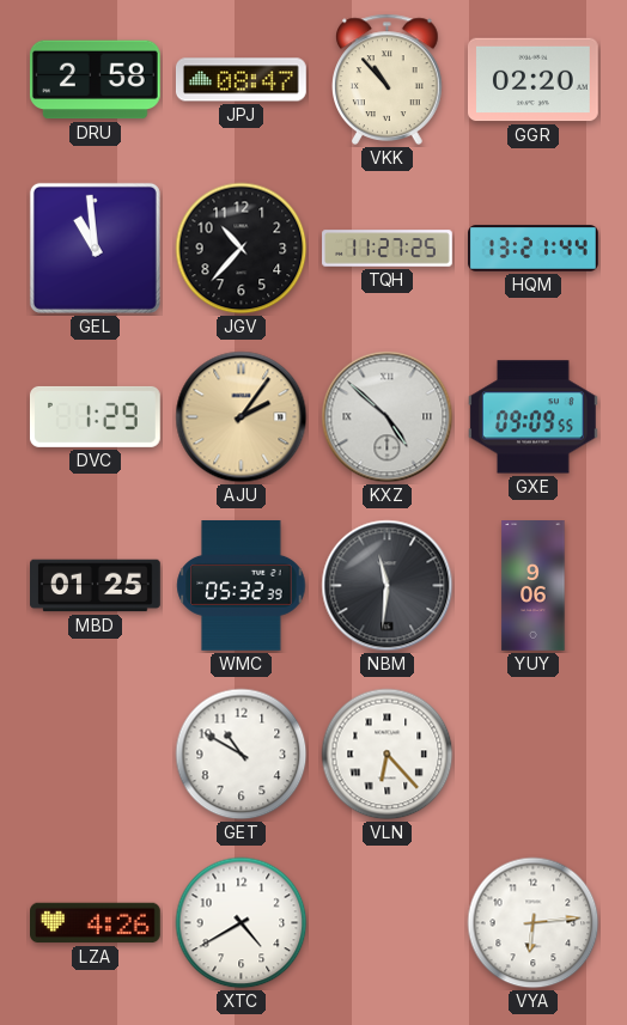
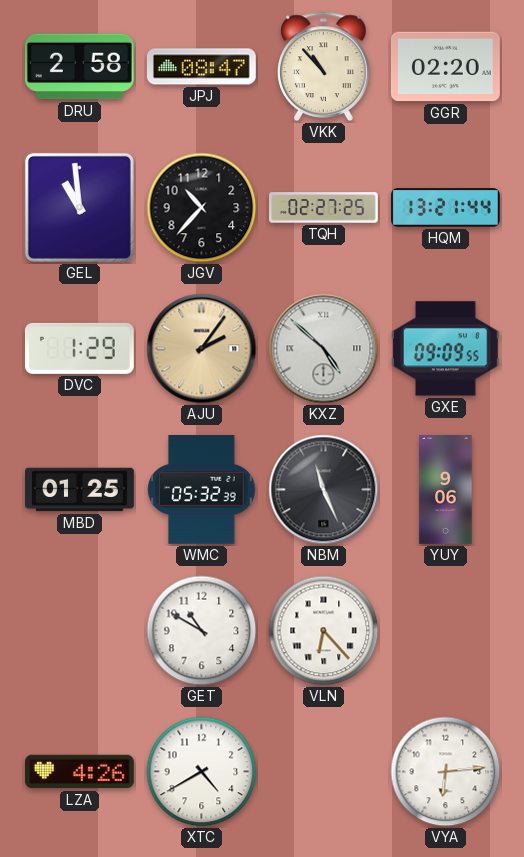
TQH: 11:27 -> 02:27
NBM: 11:31 -> 11:26
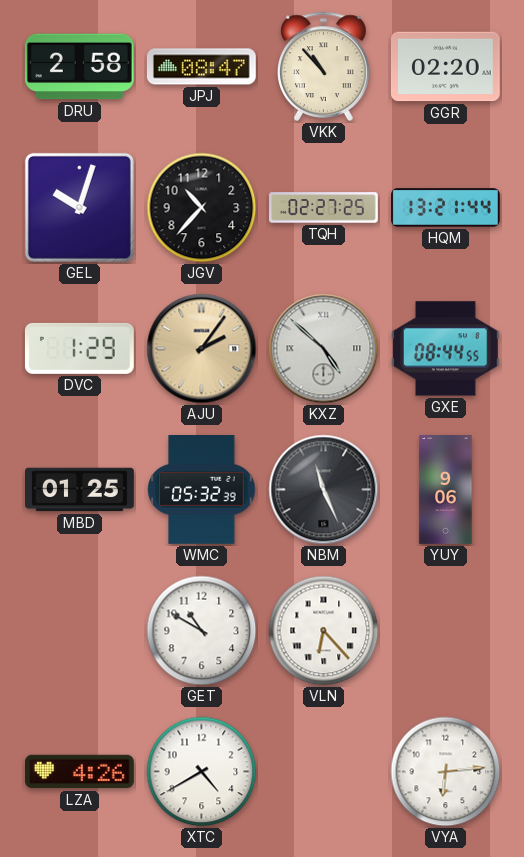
GEL: 10:59 -> 10:03
GXE: 09:09 -> 08:44
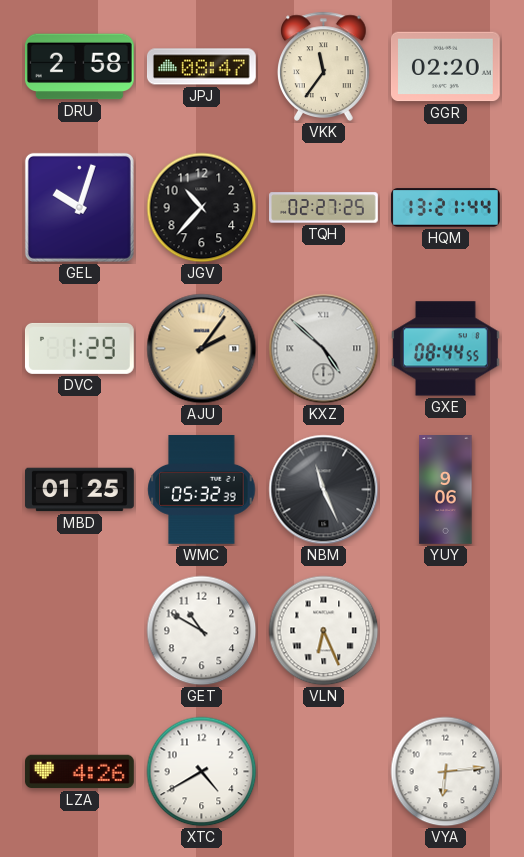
VKK: 10:53 -> 11:36
VLN: 6:23 -> 6:26
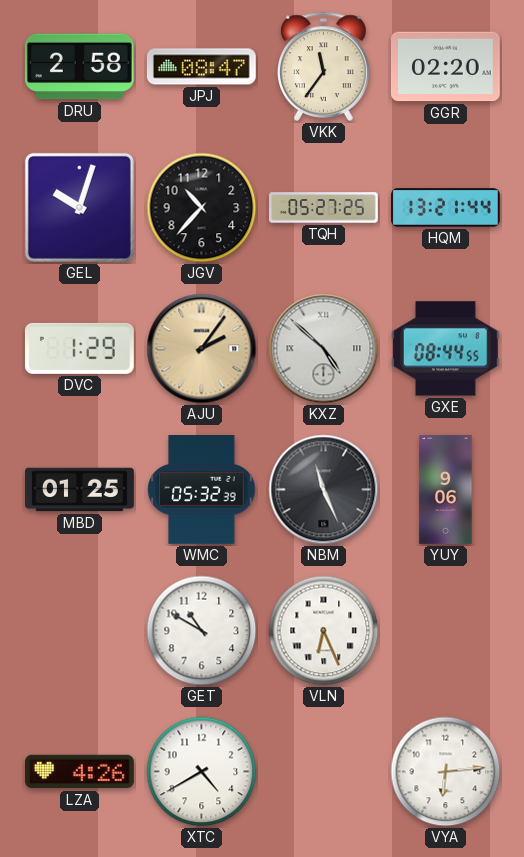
TQH: 02:27 -> 05:27
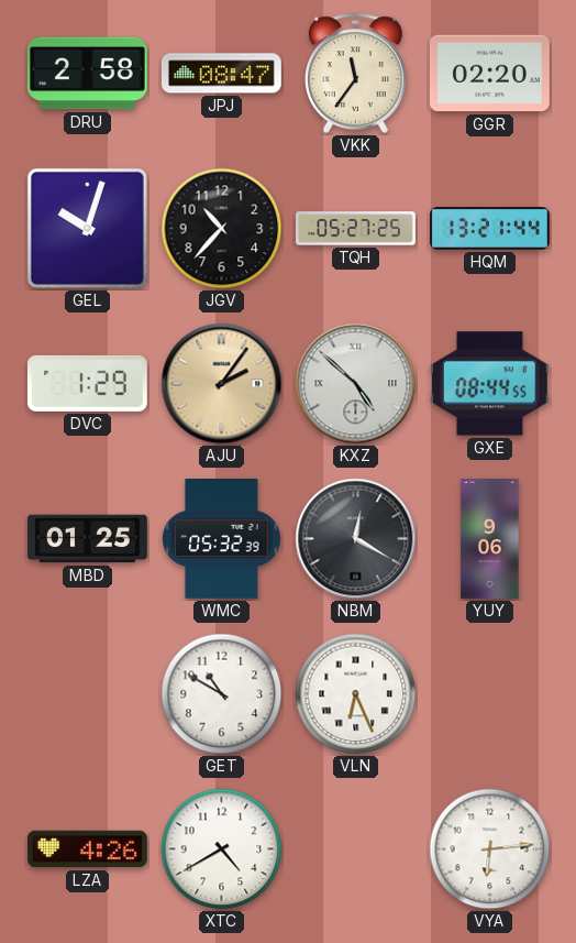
NBM: 11:26 -> 12:20
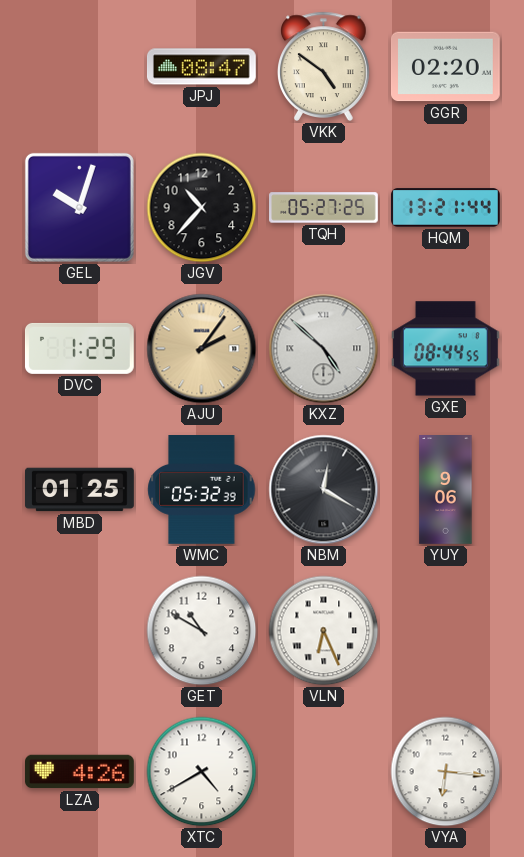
DRU: 2:58 -> none
VKK: 11:36 -> 4:51
VYA: 6:14 -> 6:16
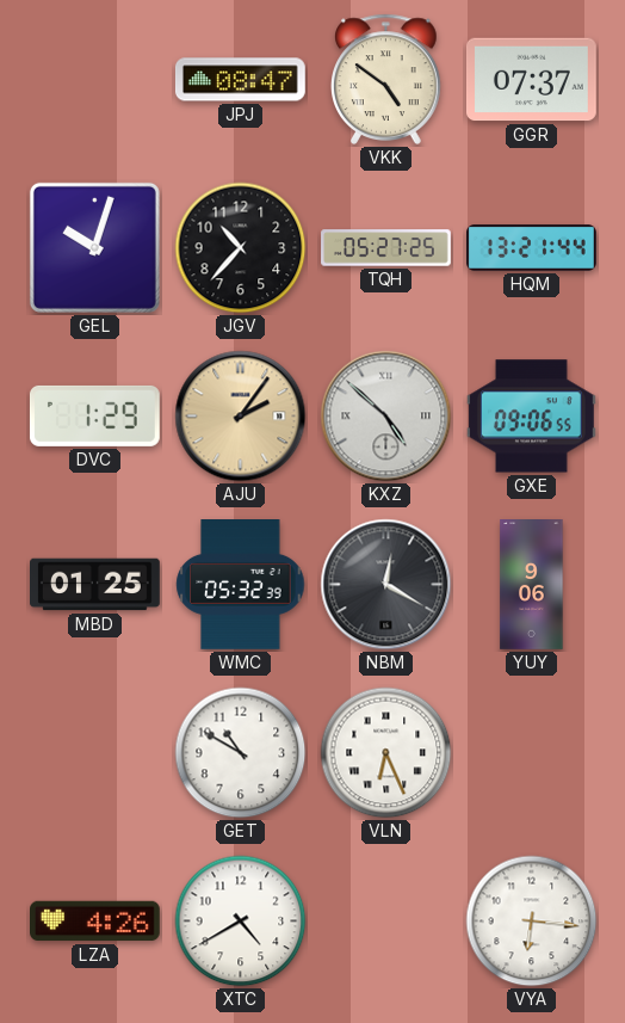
GGR: 02:20 -> 07:37
GXE: 08:44 -> 09:06
